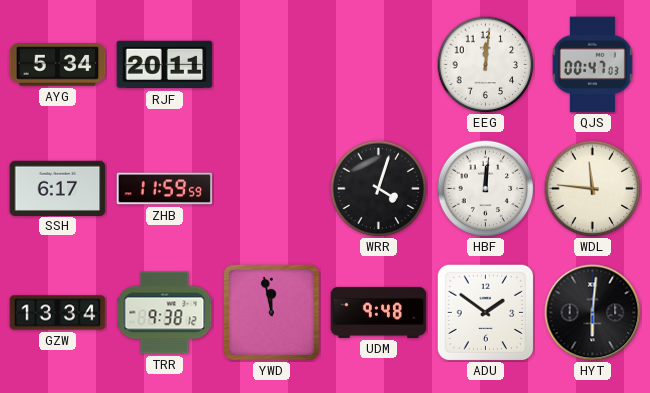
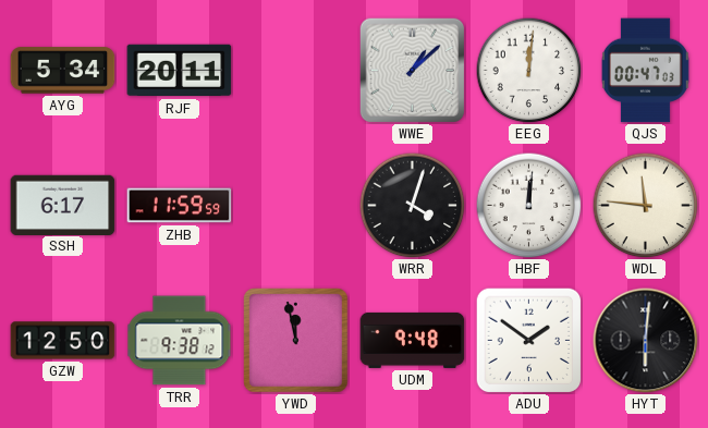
WWE: none -> 1:08
GZW: 13:34 -> 12:50
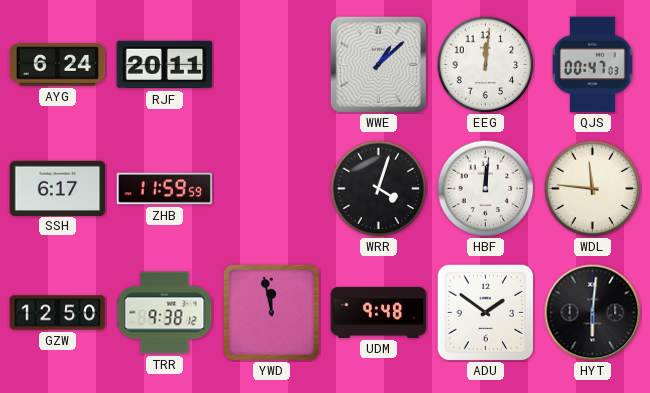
AYG: 5:34 -> 6:24
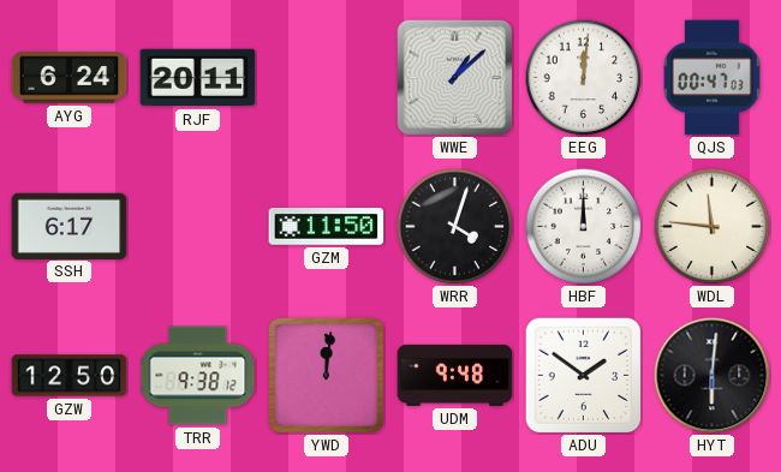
ZHB: 11:59 -> none
GZM: none -> 11:50
HBF: 12:01 -> 12:00
YWD: 11:58 -> 12:01
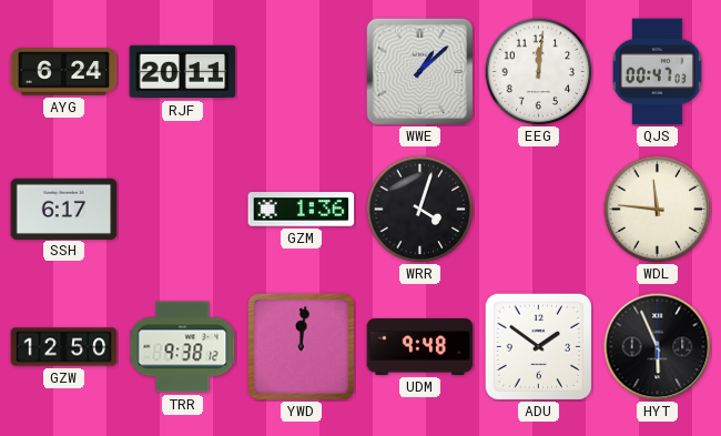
GZM: 11:50 -> 1:36
HBF: 12:00 -> none
HYT: 6:01 -> 5:56
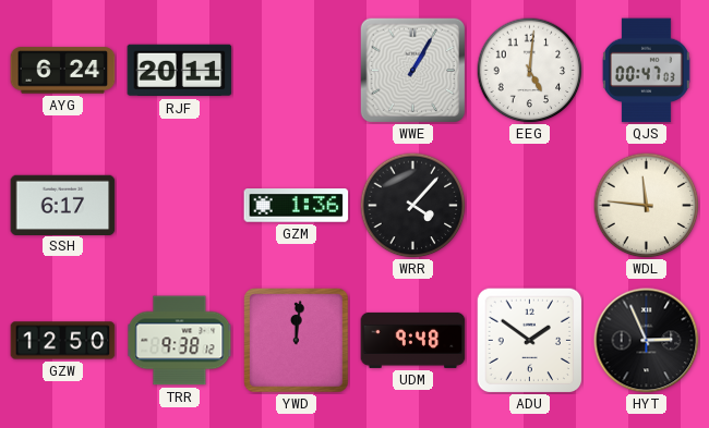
WWE: 1:08 -> 1:05
EEG: 12:01 -> 5:01
WRR: 4:03 -> 4:07
HYT: 5:56 -> 2:56
